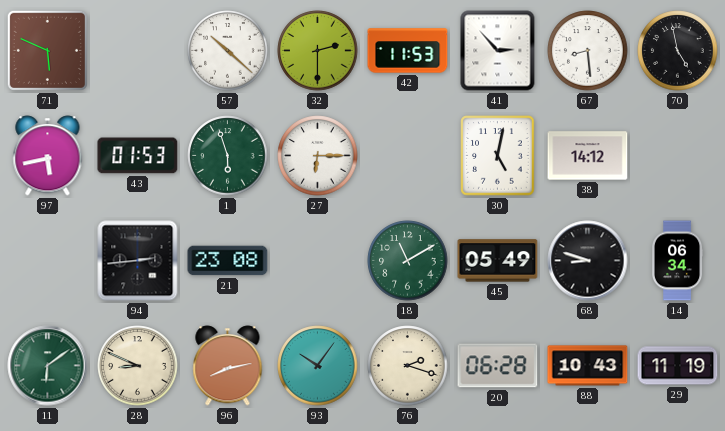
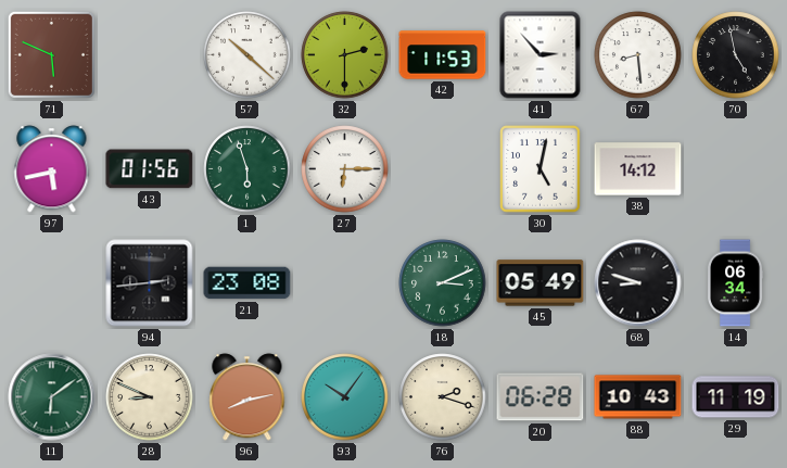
43: 01:53 -> 01:56
18: 11:10 -> 3:11
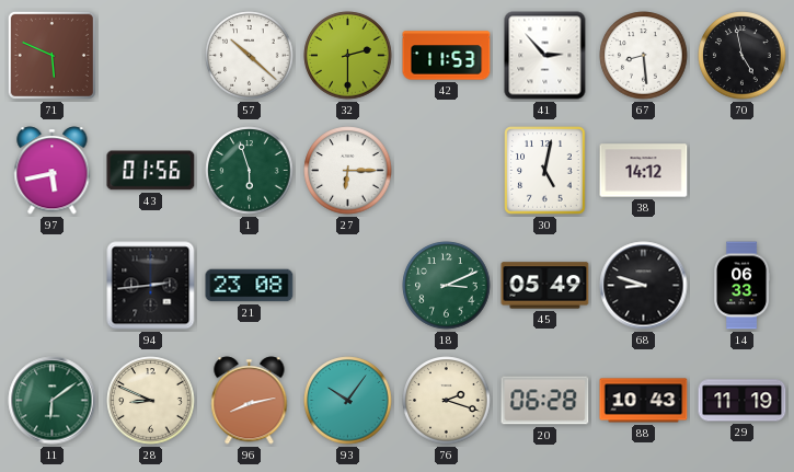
14: 06:34 -> 06:33
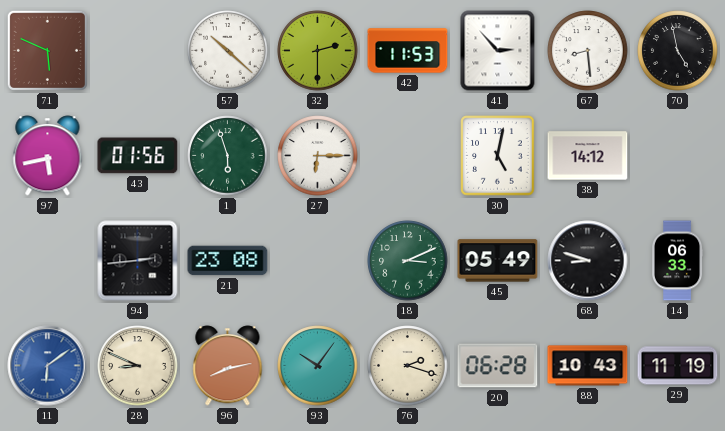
11 dial: green -> blue
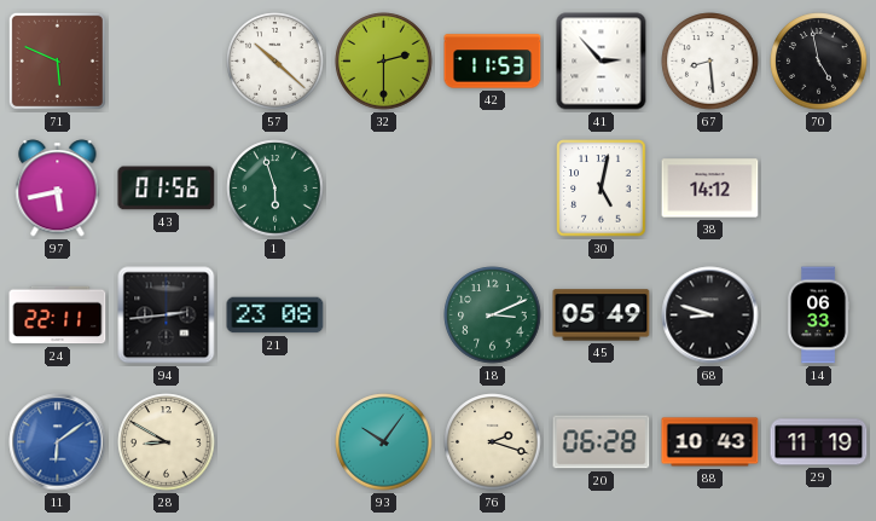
27: 6:15 -> none
24: none -> 22:11
28: 8:49 -> 8:50
96: 8:13 -> none
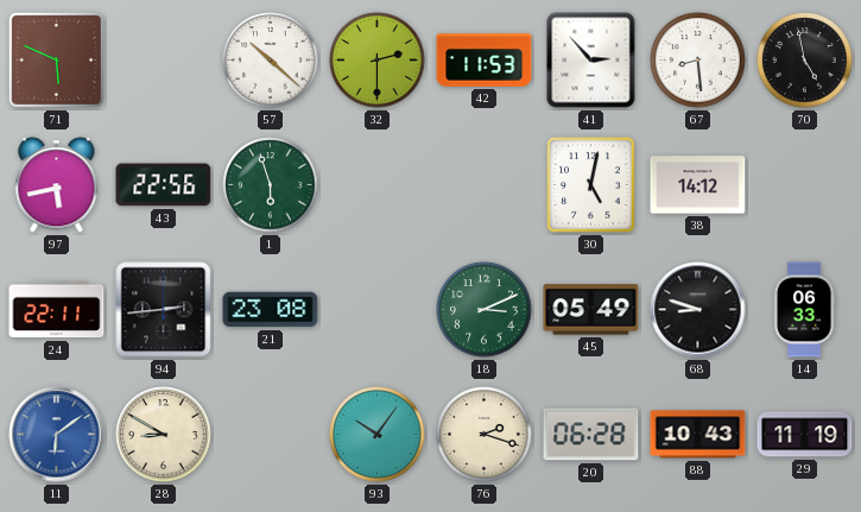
43: 01:56 -> 22:56
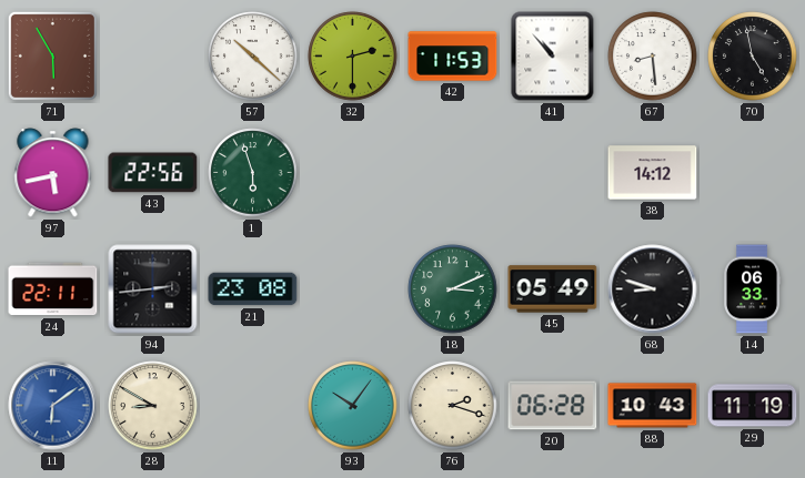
71: 5:49 -> 5:55
41: 2:53 -> 10:53
30: 5:02 -> none
